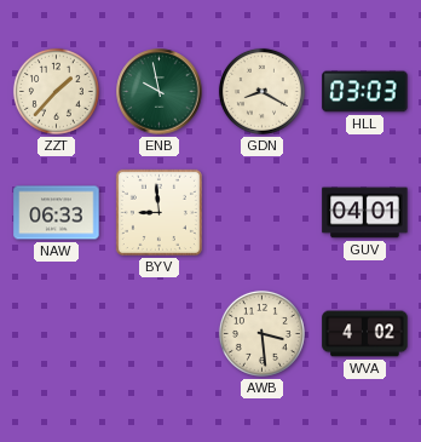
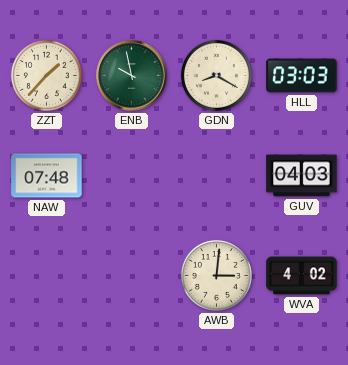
NAW: 06:33 -> 07:48
BYV: 8:59 -> none
GUV: 04:01 -> 04:03
AWB: 3:29 -> 3:01
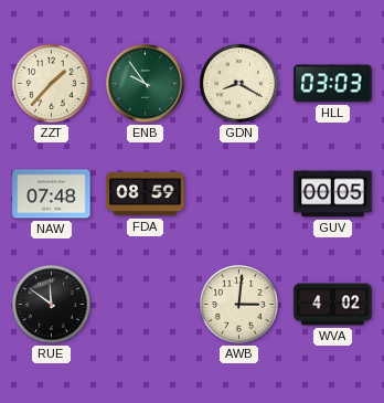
ENB: 9:58 -> 9:54
FDA: none -> 08:59
GUV: 04:03 -> 00:05
RUE: none -> 11:51
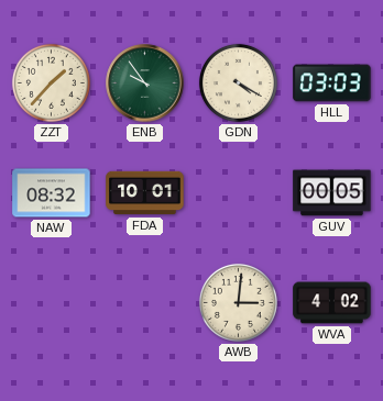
GDN: 8:20 -> 4:20
NAW: 07:48 -> 08:32
FDA: 08:59 -> 10:01
RUE: 11:51 -> none
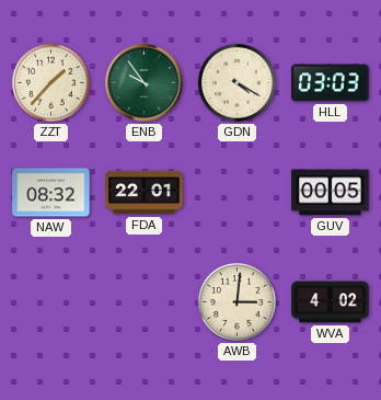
FDA: 10:01 -> 22:01
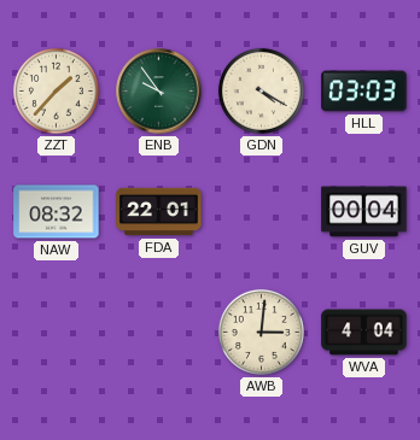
GUV: 00:05 -> 00:04
WVA: 4:02 -> 4:04
